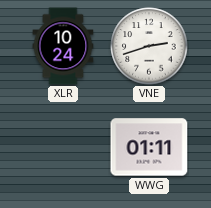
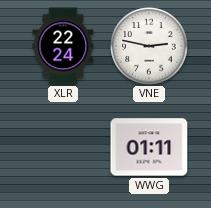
XLR: 10:24 -> 22:24
VNE: 2:42 -> 2:47
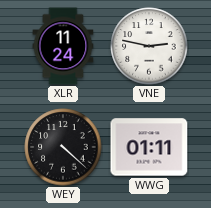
XLR: 22:24 -> 11:24
WEY: none -> 4:22
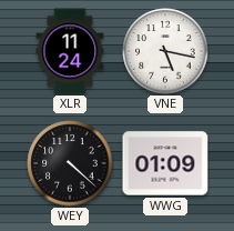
VNE: 2:47 -> 5:17
WWG: 01:11 -> 01:09
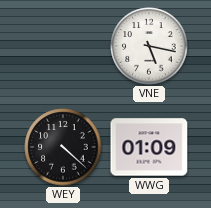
XLR: 11:24 -> none
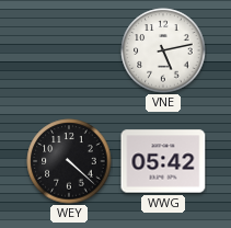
VNE: 5:17 -> 5:13
WWG: 01:09 -> 05:42
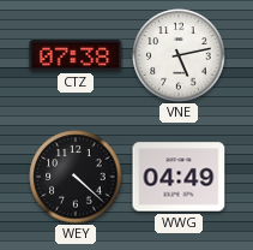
CTZ: none -> 07:38
WWG: 05:42 -> 04:49
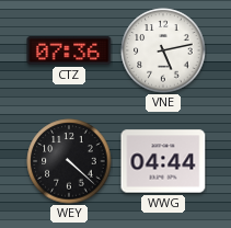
CTZ: 07:38 -> 07:36
WWG: 04:49 -> 04:44
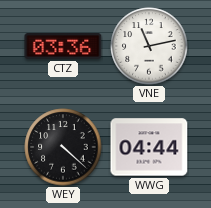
CTZ: 07:36 -> 03:36
VNE: 5:13 -> 11:13
